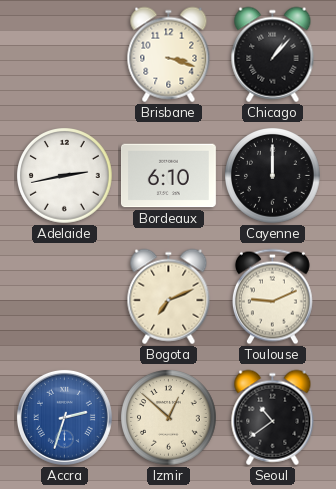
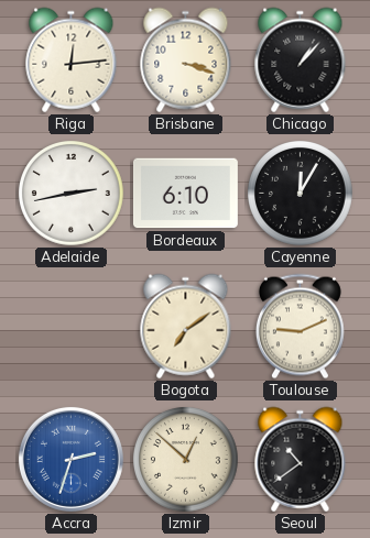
Riga: none -> 12:14
Cayenne: 12:00 -> 12:05
Bogota: 7:11 -> 7:09
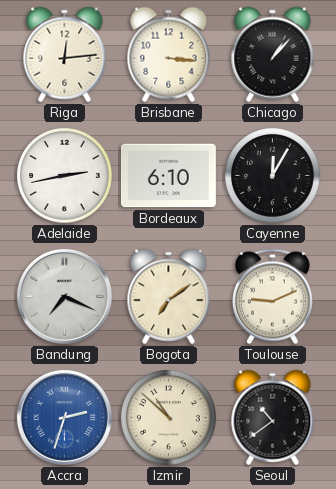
Brisbane: 3:18 -> 3:16
Bandung: none -> 7:19
Izmir: 12:52 -> 10:52
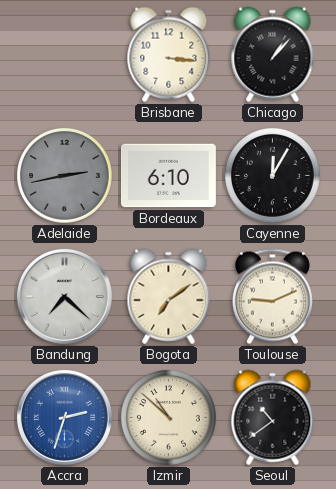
Riga: 12:14 -> none
Adelaide dial: white -> grey
Bandung: 7:19 -> 7:22
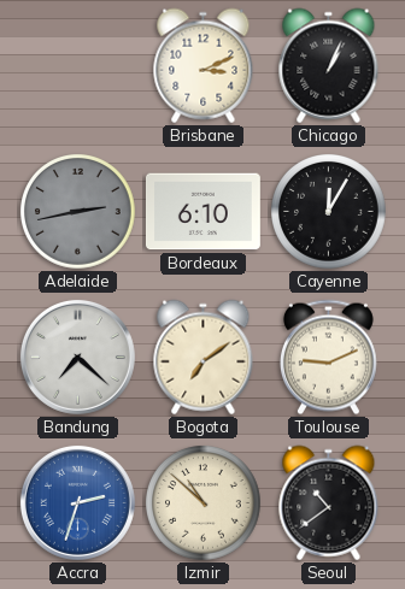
Brisbane: 3:16 -> 3:11
Chicago: 1:07 -> 1:04
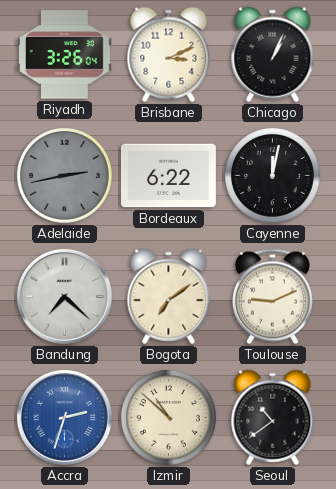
Riyadh: none -> 3:26
Bordeaux: 6:10 -> 6:22
Cayenne: 12:05 -> 12:02
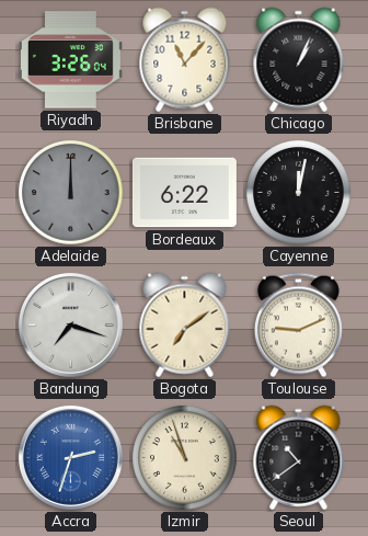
Brisbane: 3:11 -> 11:07
Adelaide: 2:43 -> 12:00
Bandung: 7:22 -> 7:18
Izmir: 10:52 -> 10:57
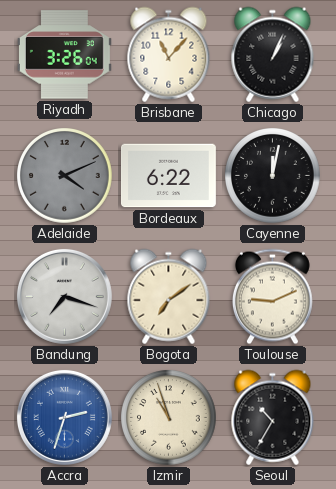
Adelaide: 12:00 -> 4:11
Seoul: 10:39 -> 10:35
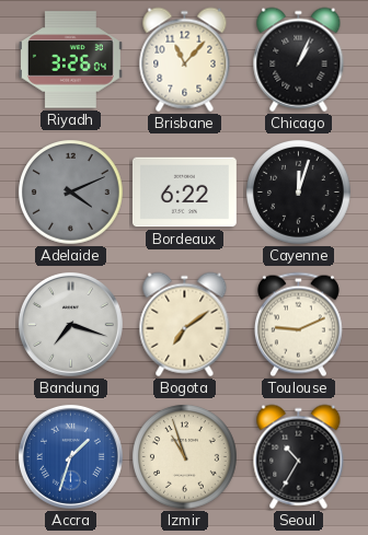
Cayenne: 12:02 -> 12:03
Accra: 2:33 -> 1:33
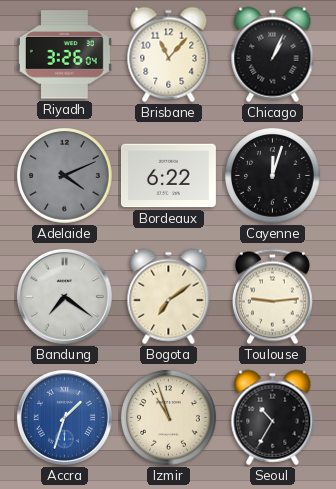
Bandung: 7:18 -> 7:21
Toulouse: 9:11 -> 9:14
